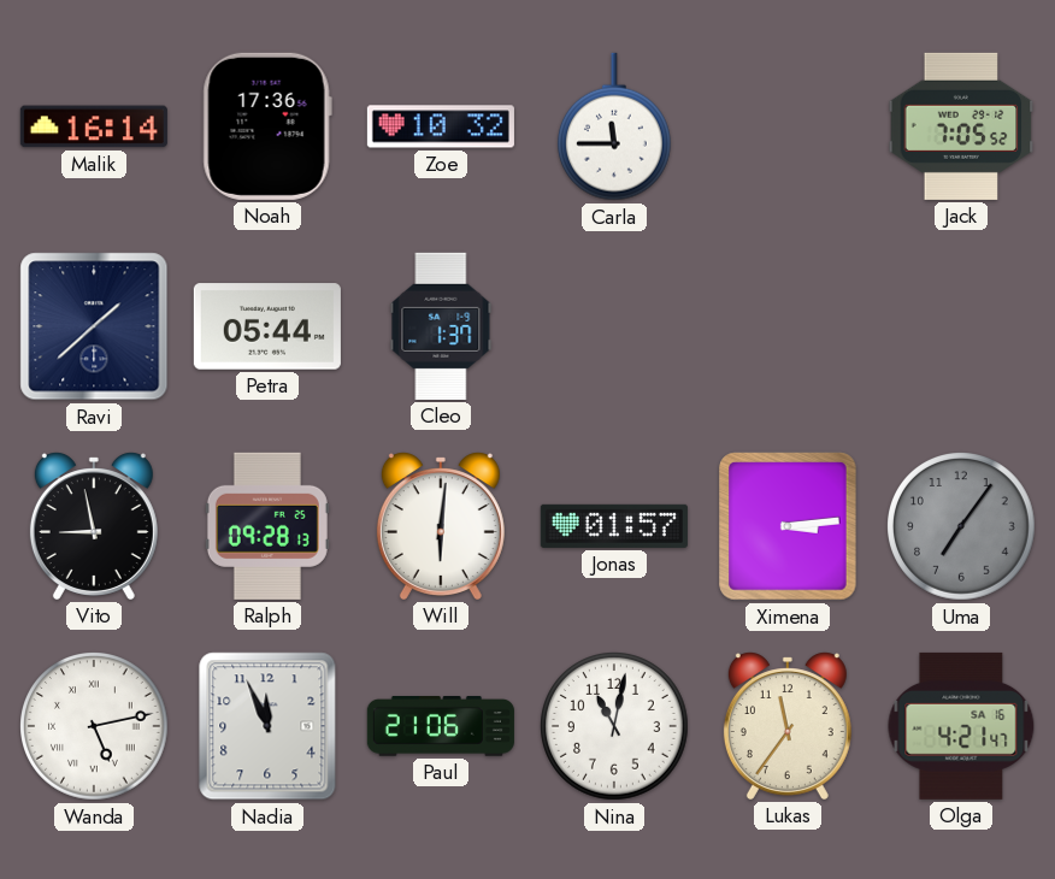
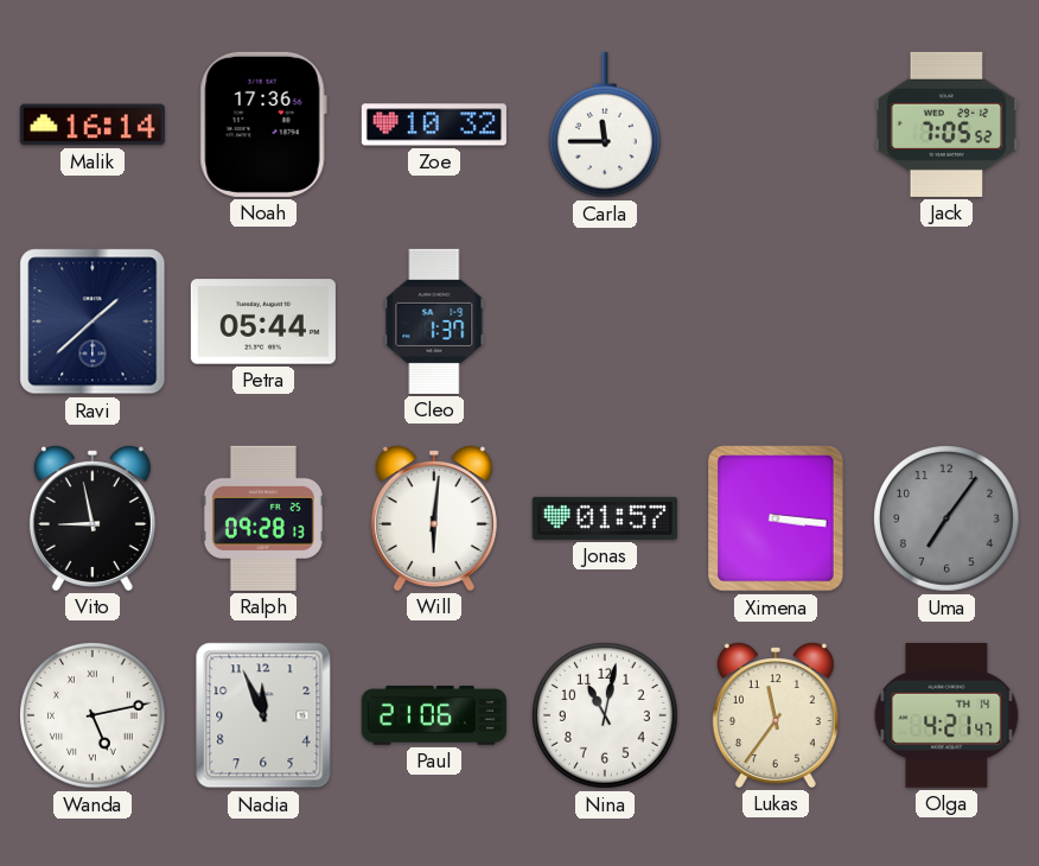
Ximena: 3:14 -> 3:16
Olga date: SA 16 -> TH 14
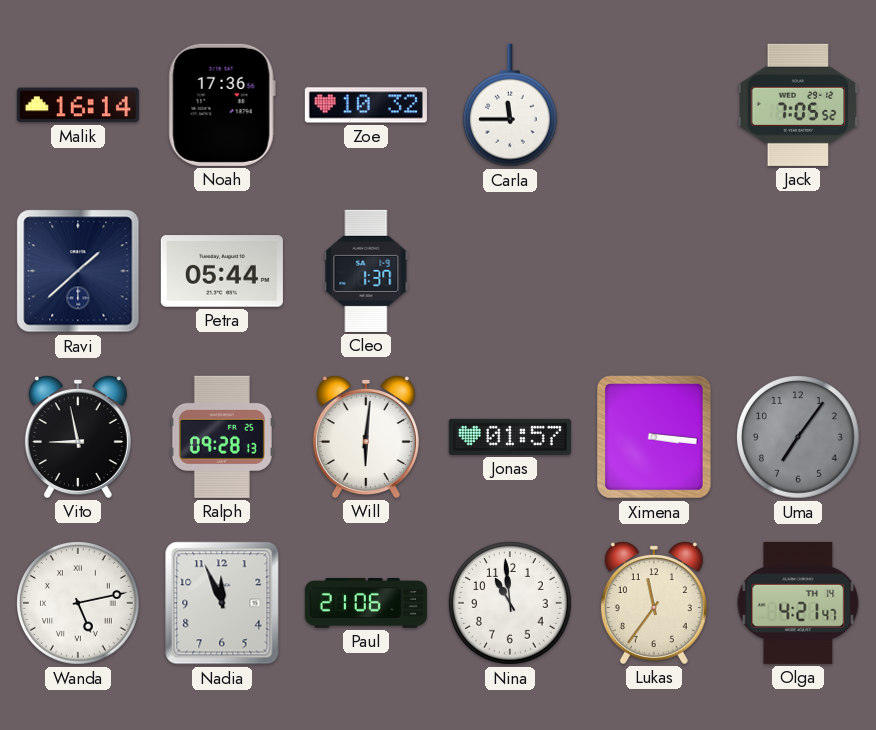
Nina: 11:02 -> 10:59
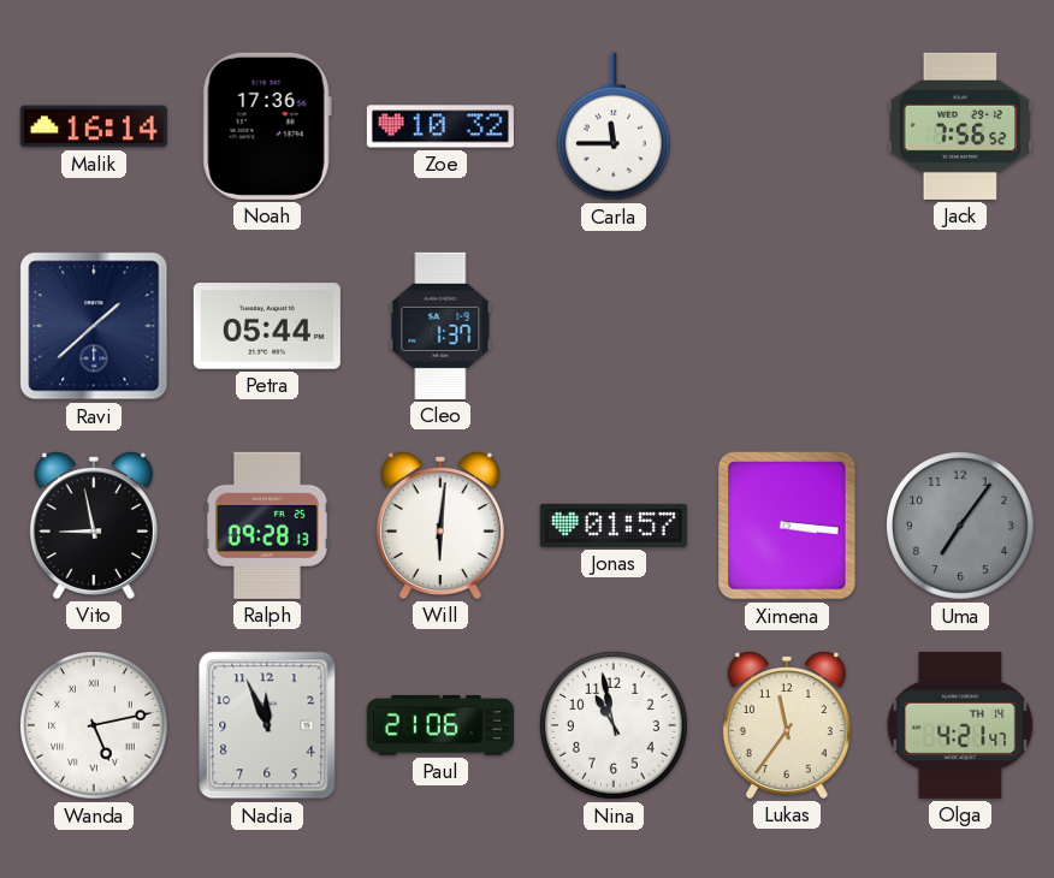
Jack: 7:05 -> 7:56
Nina: 10:59 -> 10:58
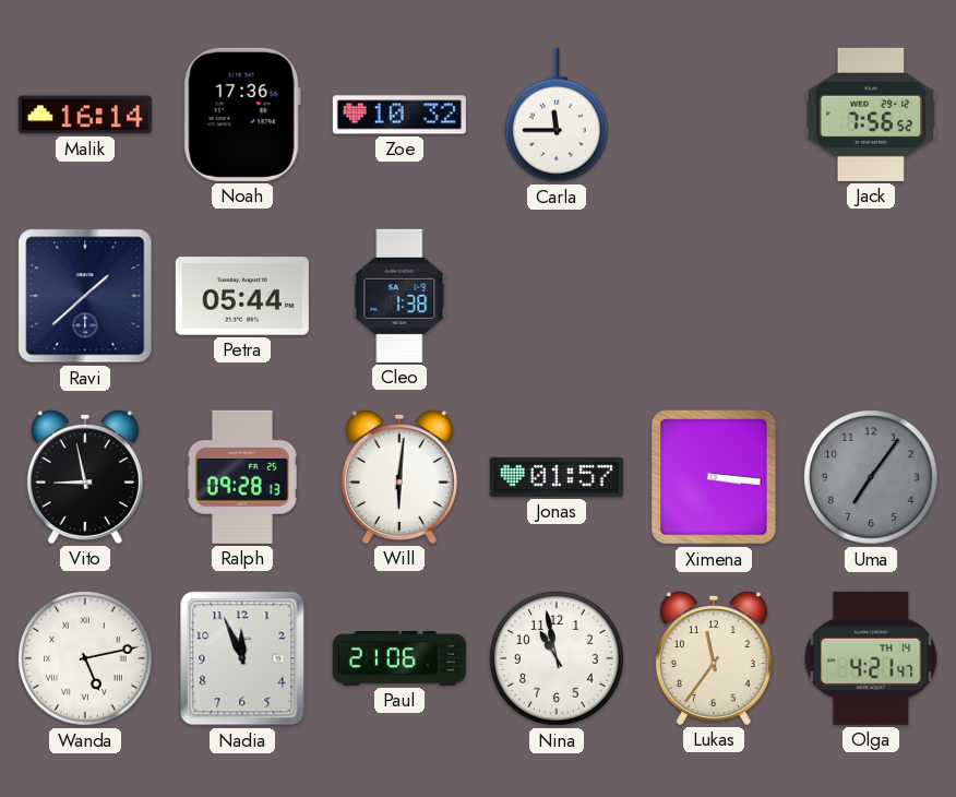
Cleo: 1:37 -> 1:38
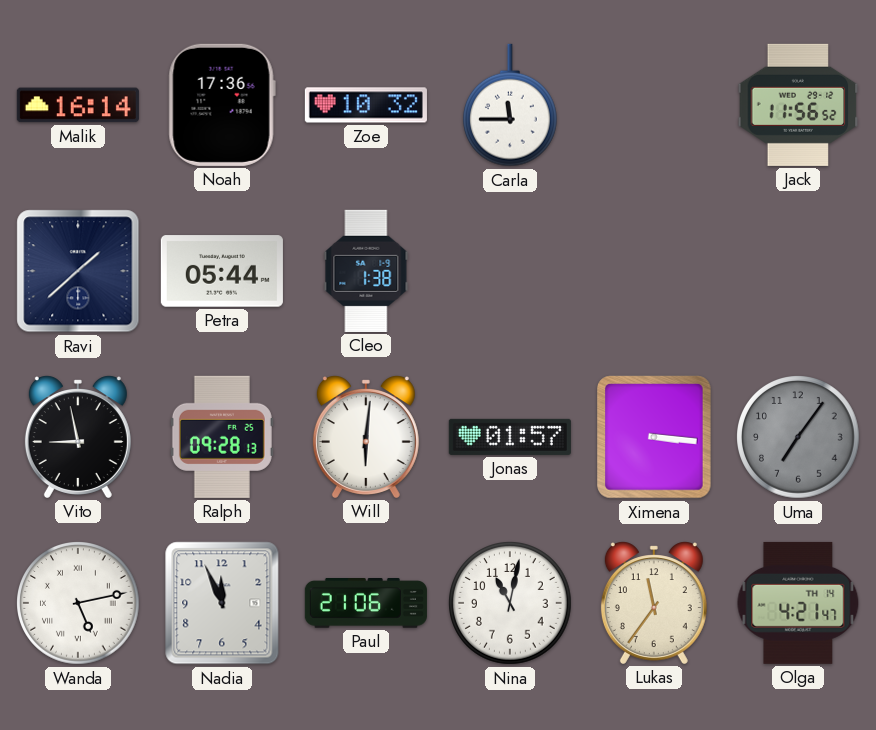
Jack: 7:56 -> 11:56
Nina: 10:58 -> 11:02
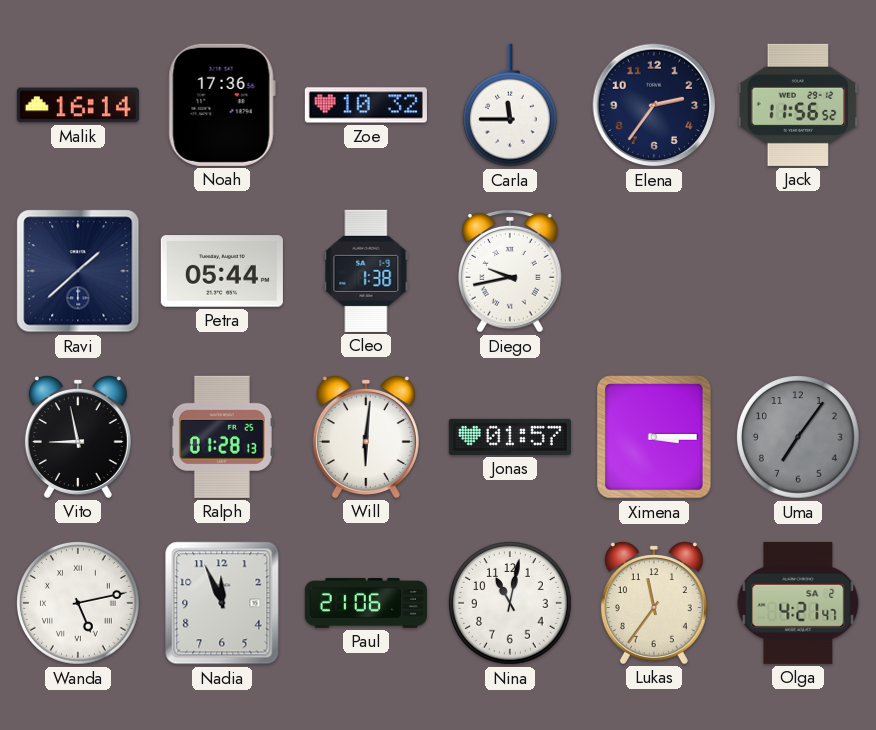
Elena: none -> 2:36
Diego: none -> 9:43
Ralph: 09:28 -> 01:28
Ximena: 3:16 -> 3:15
Olga date: TH 14 -> SA 2
